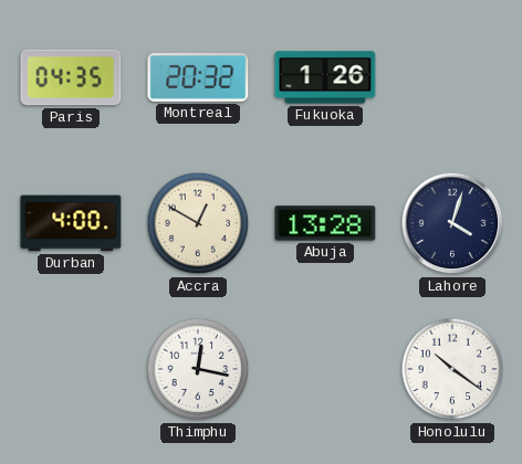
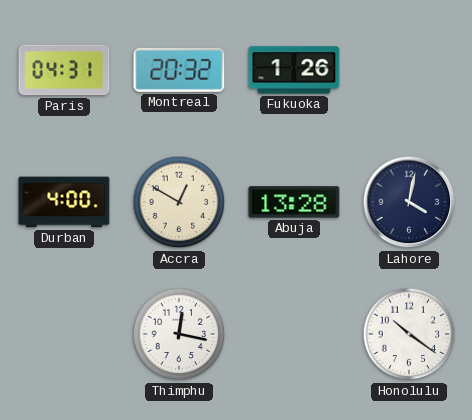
Paris: 04:35 -> 04:31
Lahore: 4:03 -> 4:02
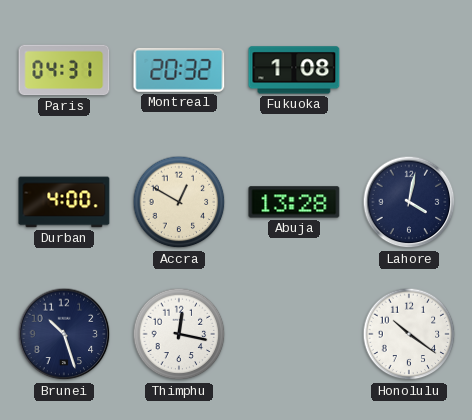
Fukuoka: 1:26 -> 1:08
Brunei: none -> 10:27
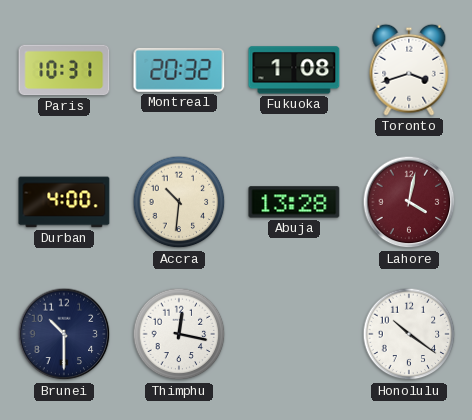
Paris: 04:31 -> 10:31
Toronto: none -> 3:42
Accra: 12:50 -> 10:31
Lahore dial: navy -> burgundy
Brunei: 10:27 -> 10:30
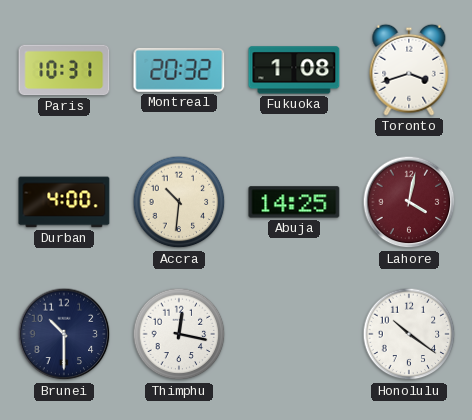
Abuja: 13:28 -> 14:25
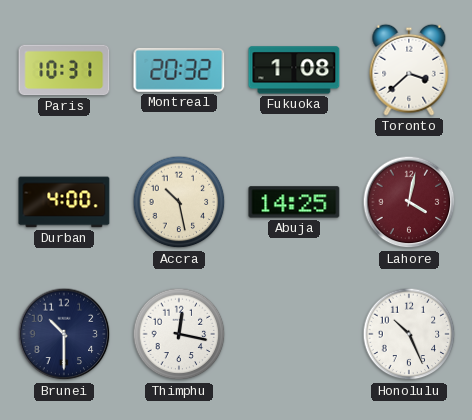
Toronto: 3:42 -> 3:38
Accra: 10:31 -> 10:28
Honolulu: 10:21 -> 10:26
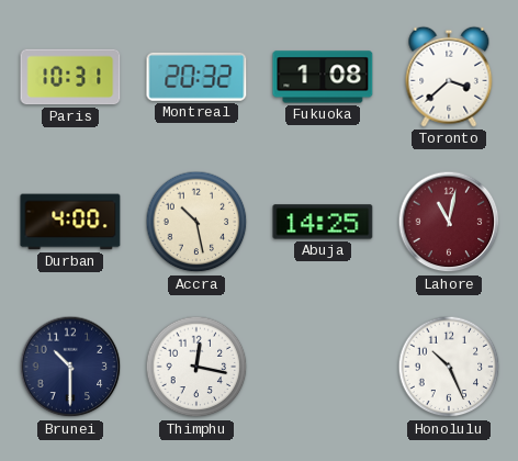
Lahore: 4:02 -> 11:02
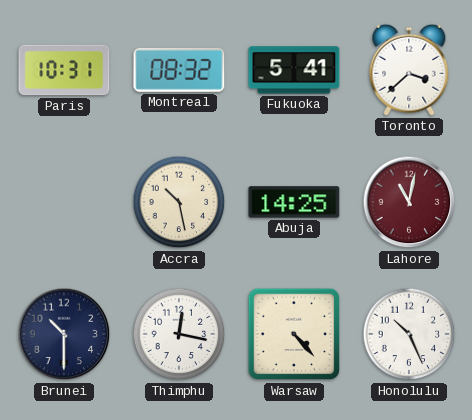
Montreal: 20:32 -> 08:32
Fukuoka: 1:08 -> 5:41
Durban: 4:00 -> none
Warsaw: none -> 4:23
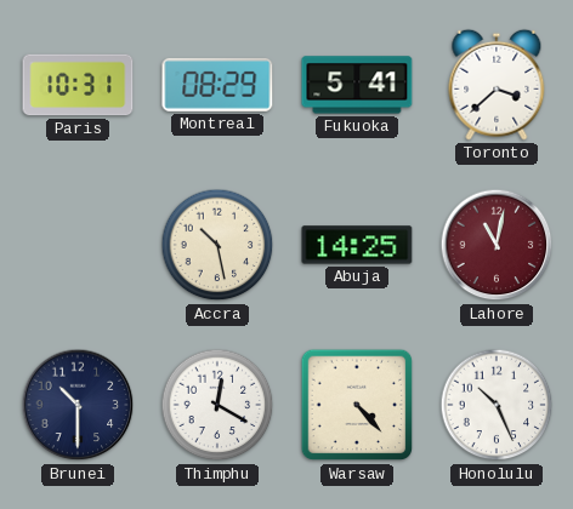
Montreal: 08:32 -> 08:29
Thimphu: 12:17 -> 12:20
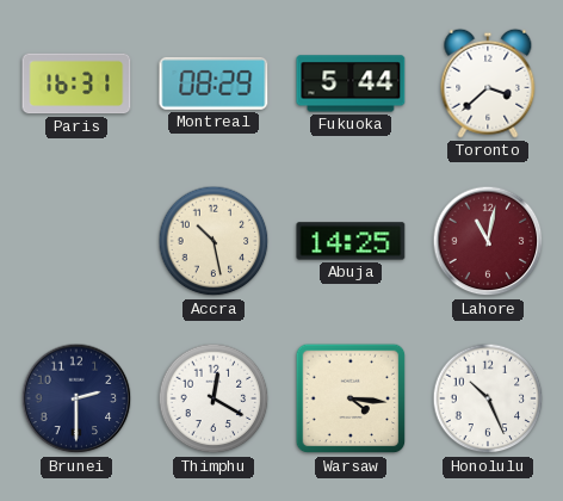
Paris: 10:31 -> 16:31
Fukuoka: 5:41 -> 5:44
Brunei: 10:30 -> 2:30
Warsaw: 4:23 -> 4:16
